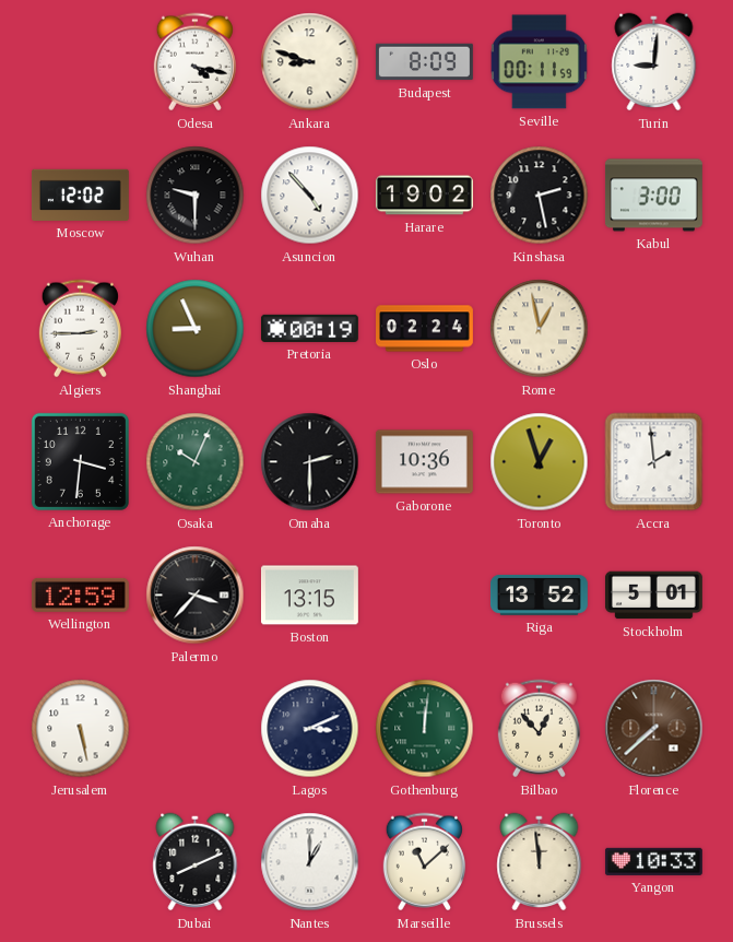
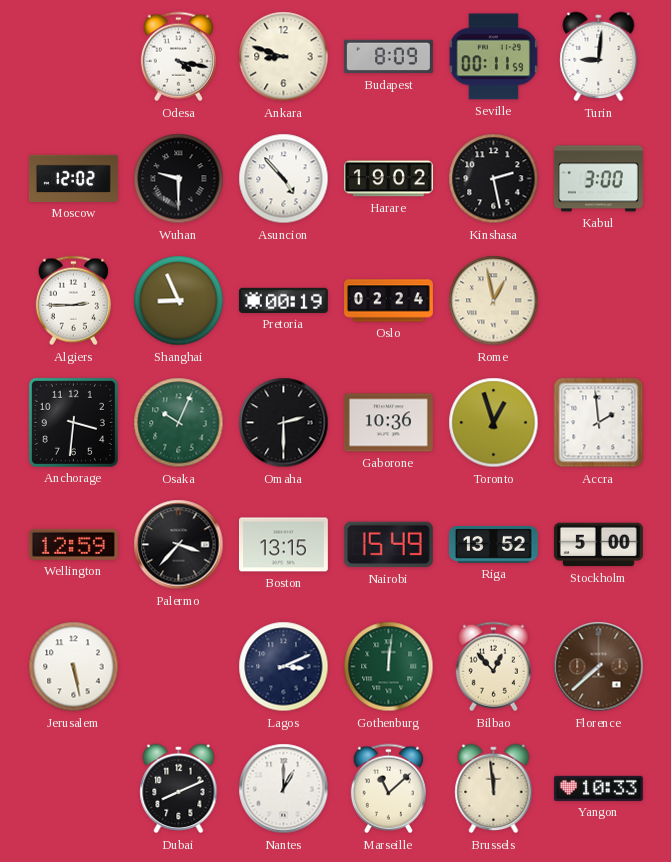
Nairobi: none -> 15:49
Stockholm: 5:01 -> 5:00
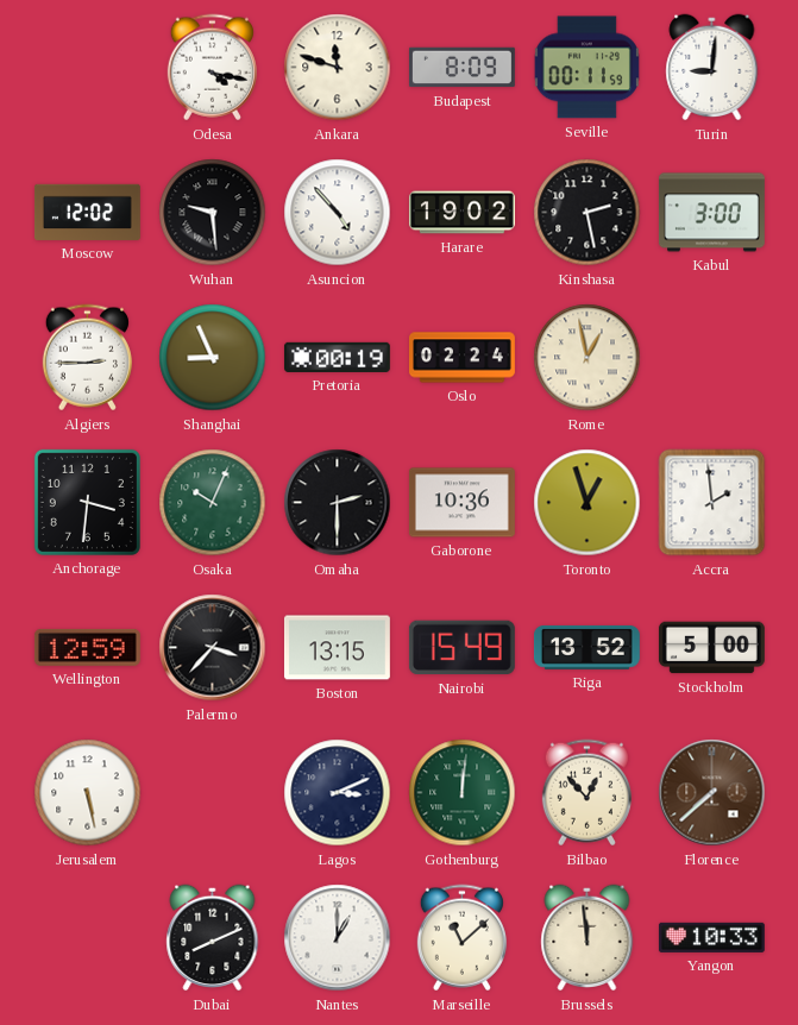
Ankara: 8:48 -> 11:48
Wuhan: 9:30 -> 9:29
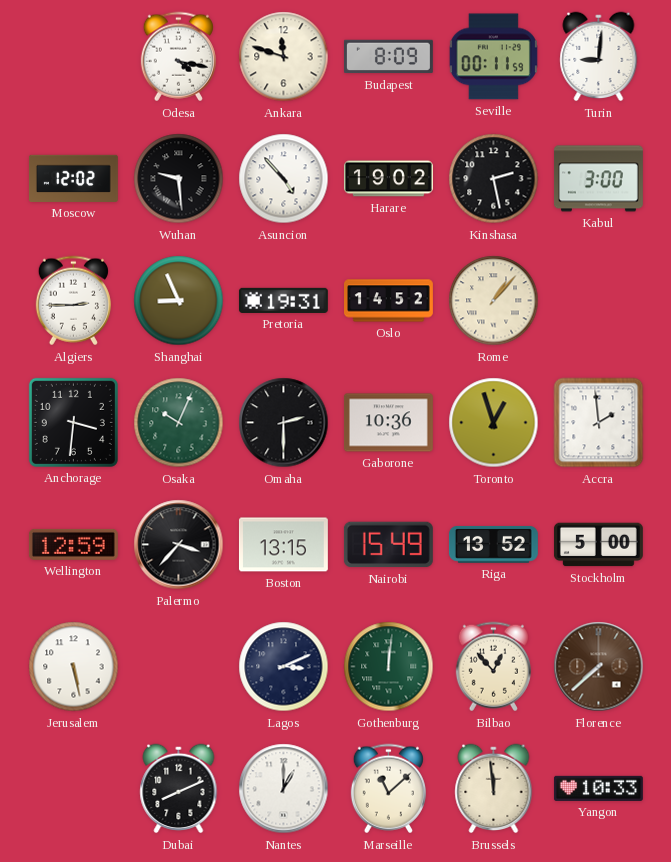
Pretoria: 00:19 -> 19:31
Oslo: 02:24 -> 14:52
Rome: 12:58 -> 1:07
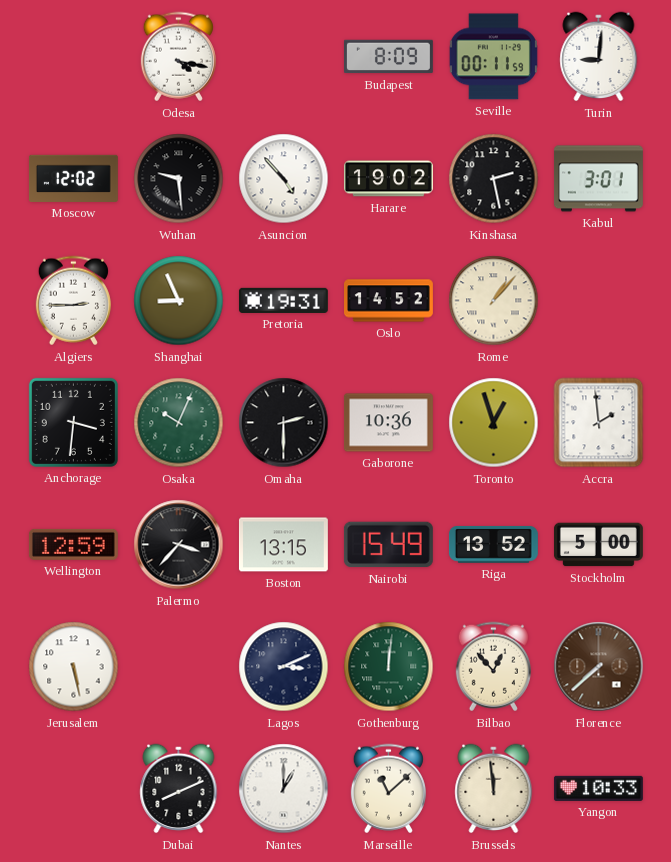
Ankara: 11:48 -> none
Kabul: 3:00 -> 3:01
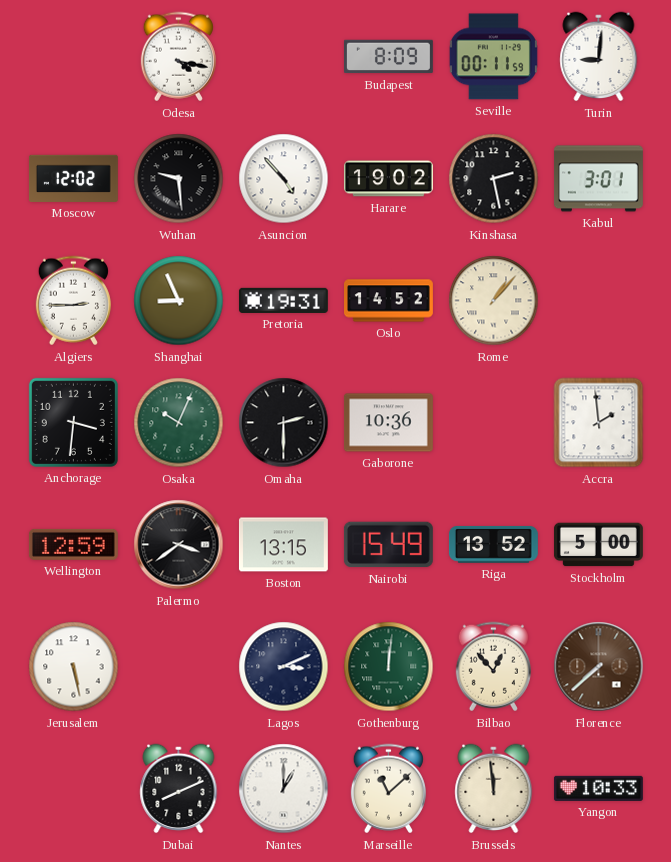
Toronto: 12:57 -> none
Palermo: 3:37 -> 3:39
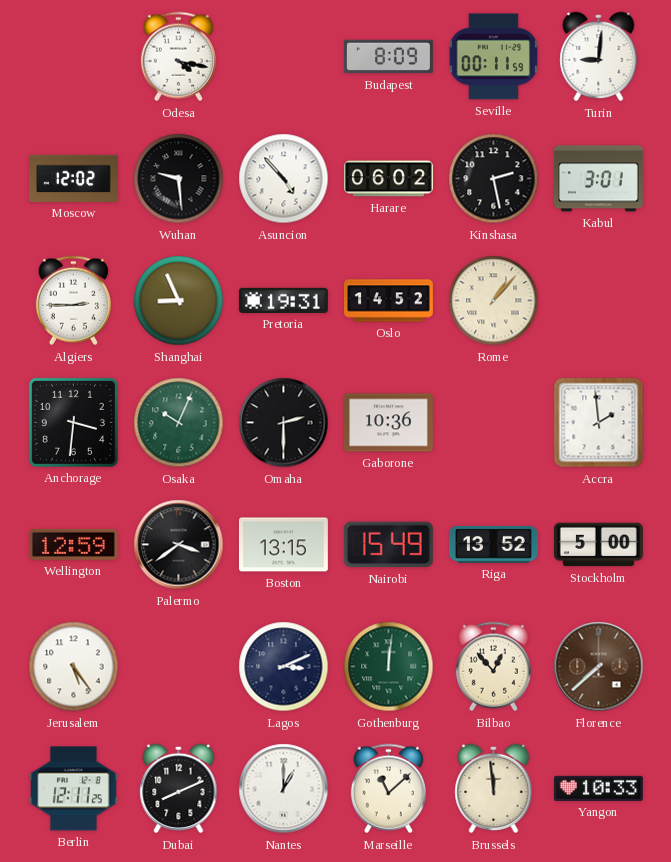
Harare: 19:02 -> 06:02
Jerusalem: 5:28 -> 5:24
Berlin: none -> 12:11
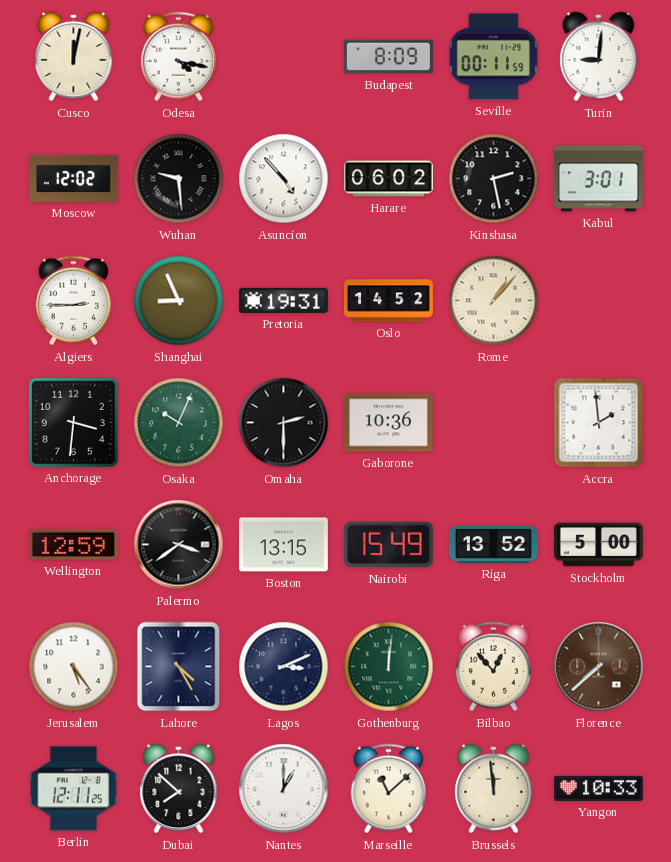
Cusco: none -> 12:02
Lahore: none -> 4:25
Dubai: 8:11 -> 7:52
